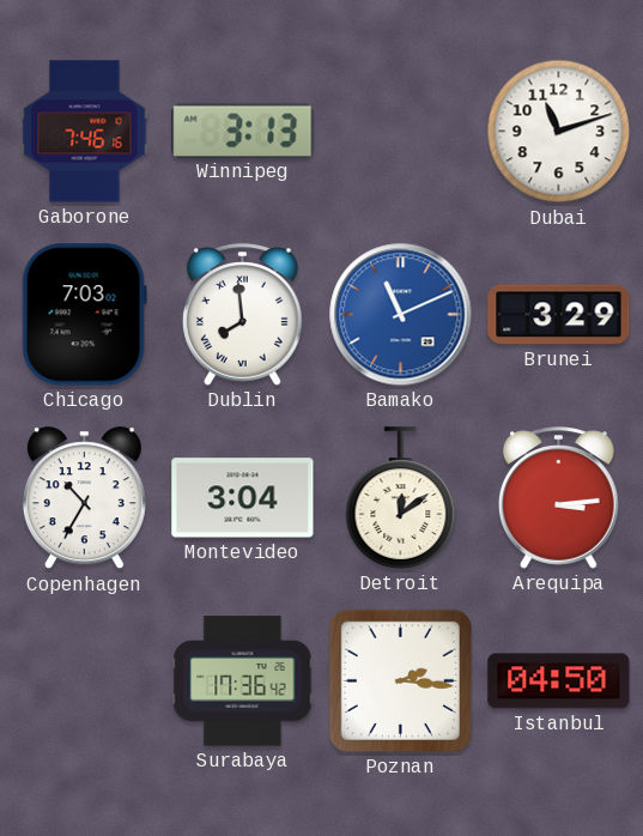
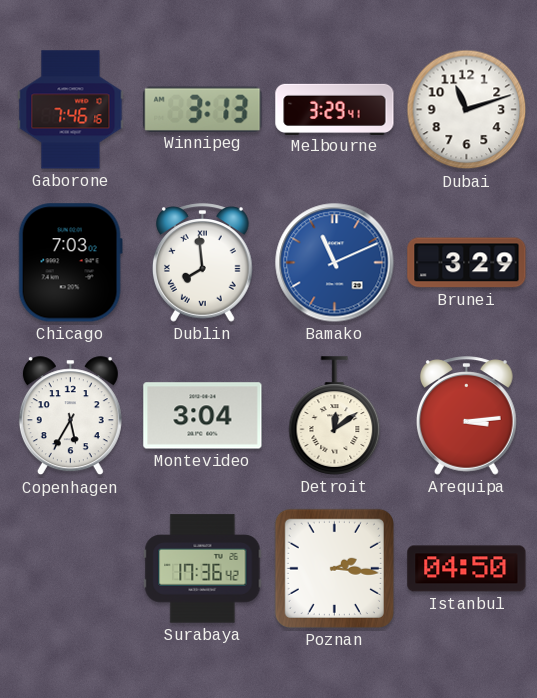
Melbourne: none -> 3:29
Copenhagen: 10:35 -> 5:35
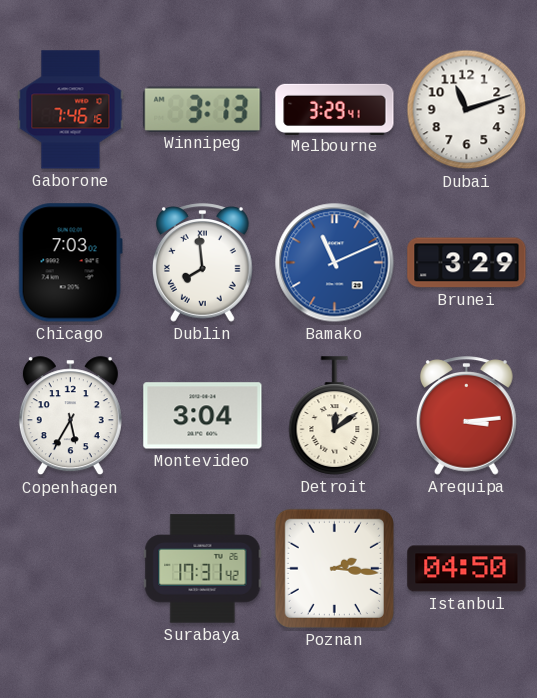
Surabaya: 17:36 -> 17:31
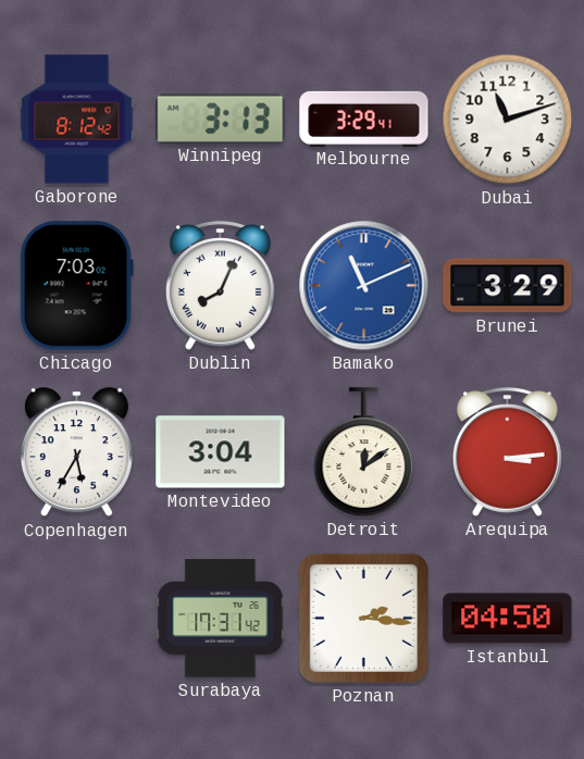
Gaborone: 7:46 -> 8:12
Dublin: 7:59 -> 8:04
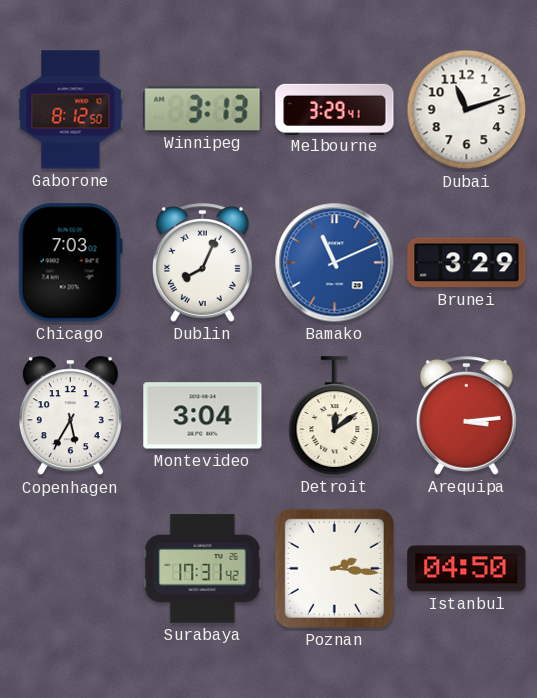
Gaborone: 8:12:42 -> 8:12:50
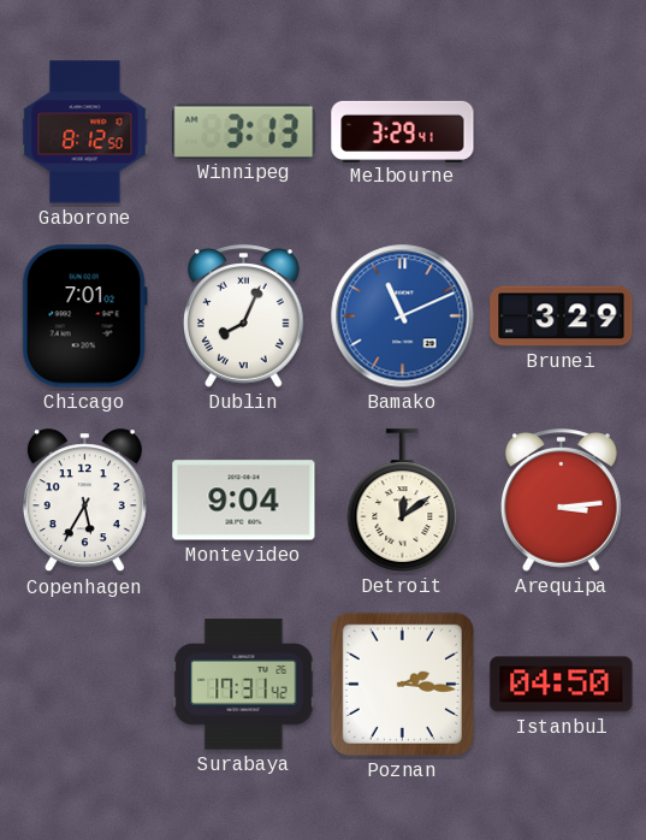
Dubai: 11:12 -> none
Chicago: 7:03 -> 7:01
Montevideo: 3:04 -> 9:04
